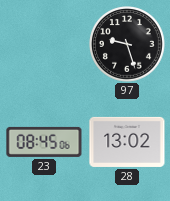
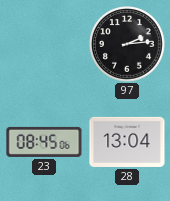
97: 9:27 -> 2:14
28: 13:02 -> 13:04
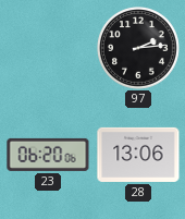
23: 08:45 -> 06:20
28: 13:04 -> 13:06
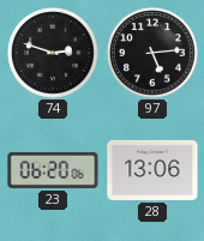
74: none -> 2:48
97: 2:14 -> 5:14
